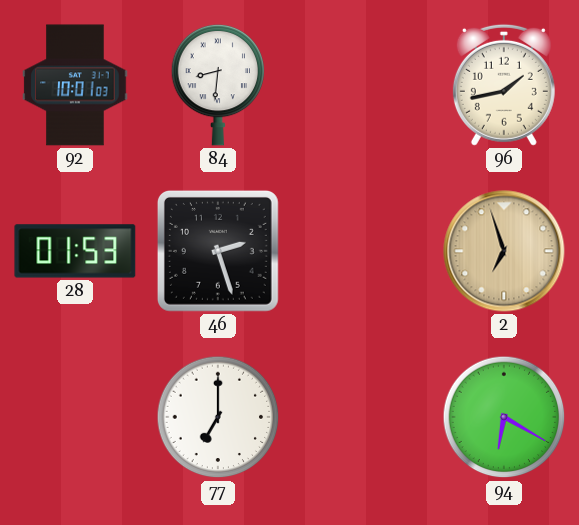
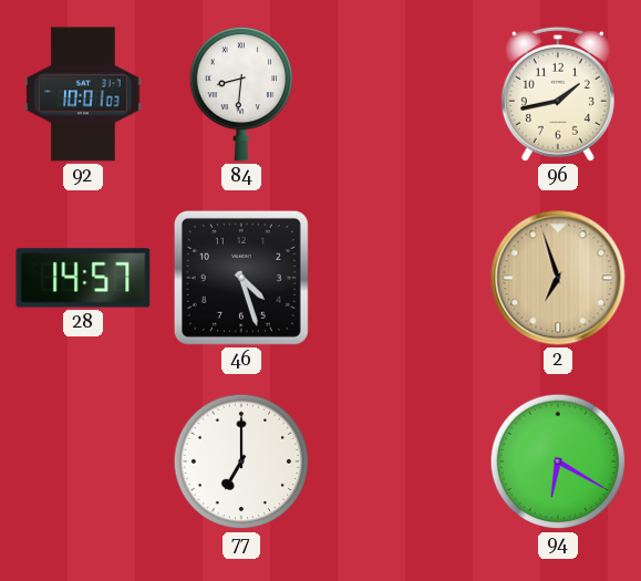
28: 01:53 -> 14:57
46: 2:27 -> 4:27
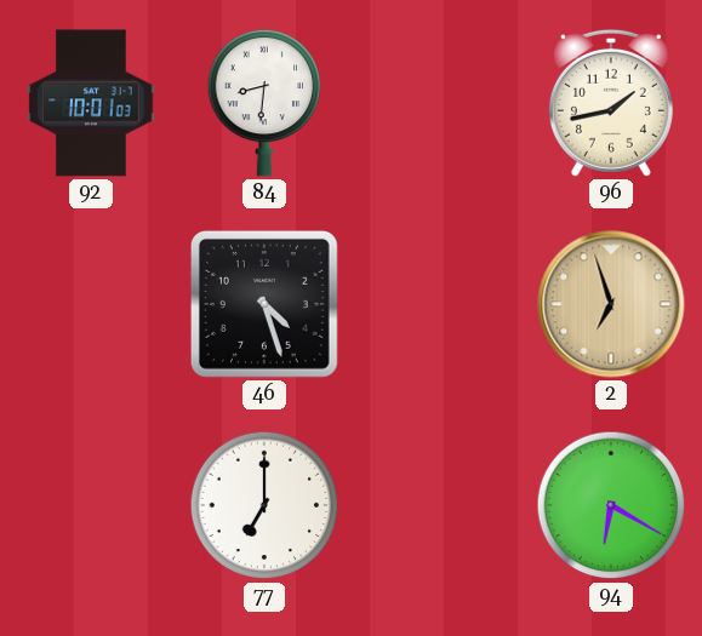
28: 14:57 -> none
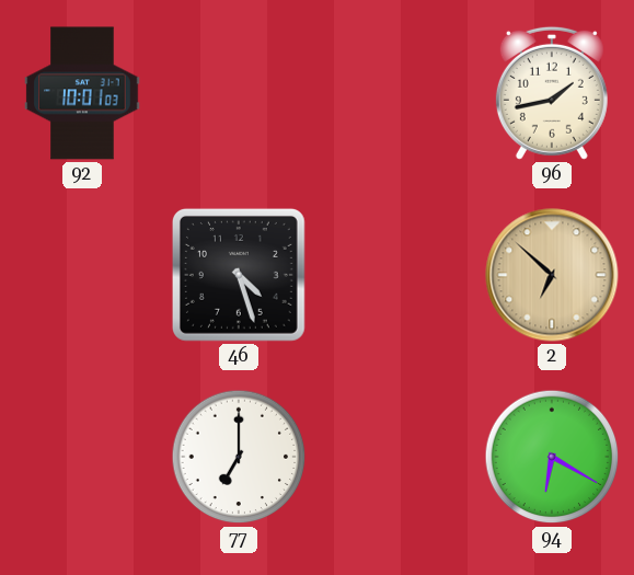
84: 8:31 -> none
2: 6:57 -> 6:52
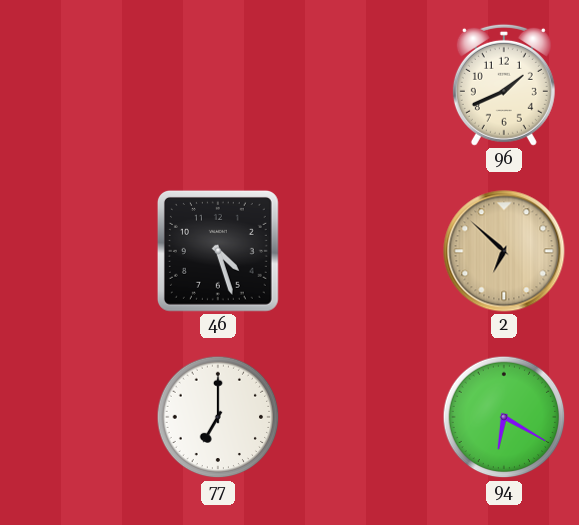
92: 10:01 -> none
96: 1:43 -> 1:41
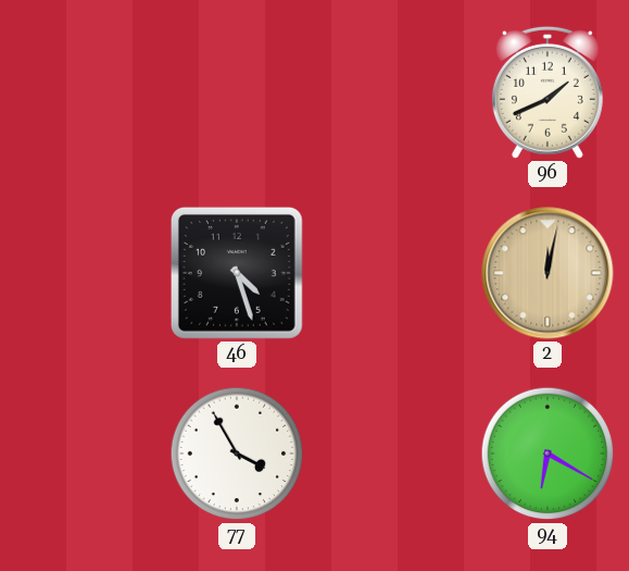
2: 6:52 -> 12:02
77: 7:00 -> 3:55
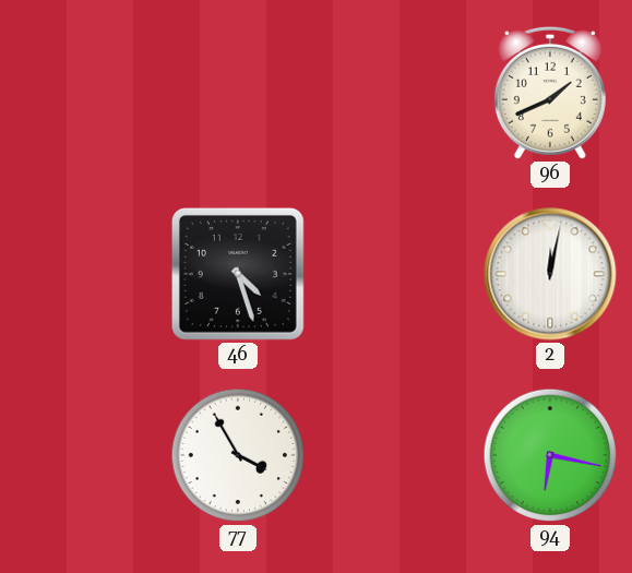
2 dial: champagne -> white
94: 6:20 -> 6:17
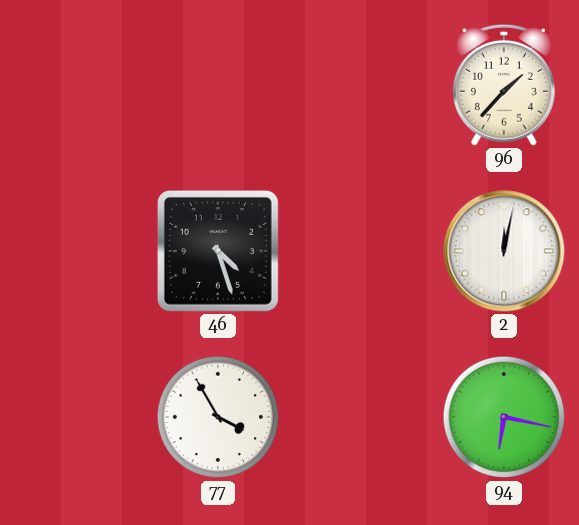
96: 1:41 -> 1:37
